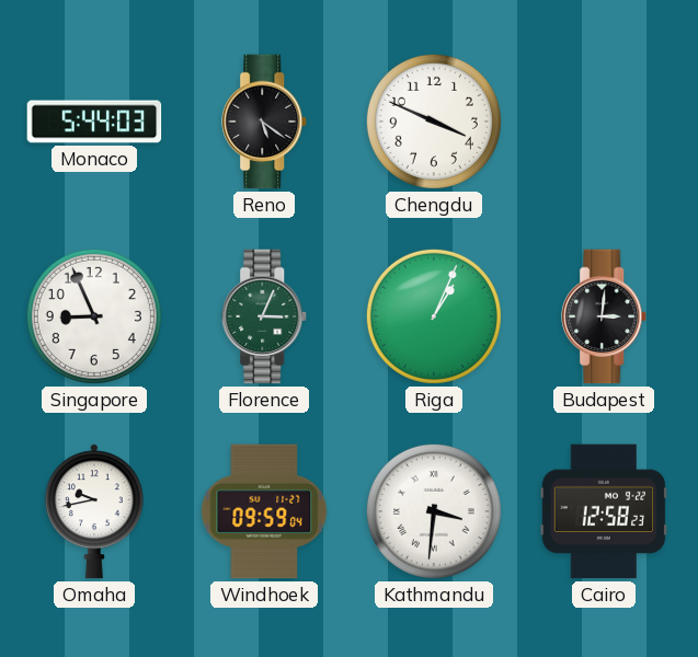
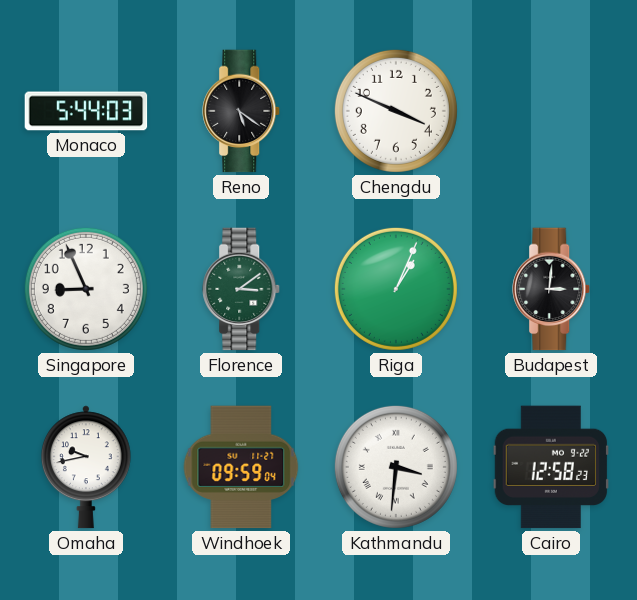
Florence: 3:04 -> 3:09
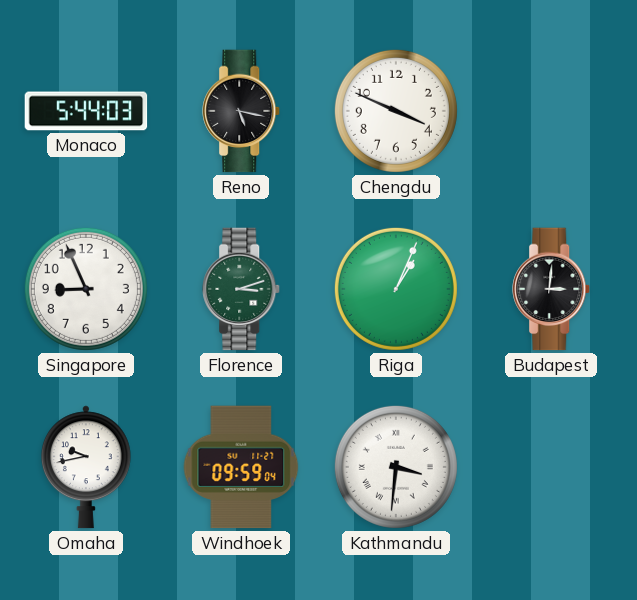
Reno: 5:21 -> 5:17
Florence: 3:09 -> 3:12
Cairo: 12:58 -> none
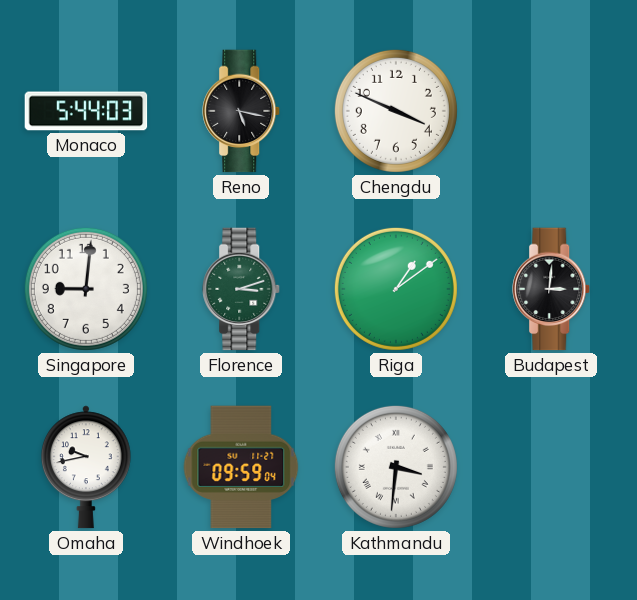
Singapore: 8:56 -> 9:01
Riga: 1:04 -> 1:09
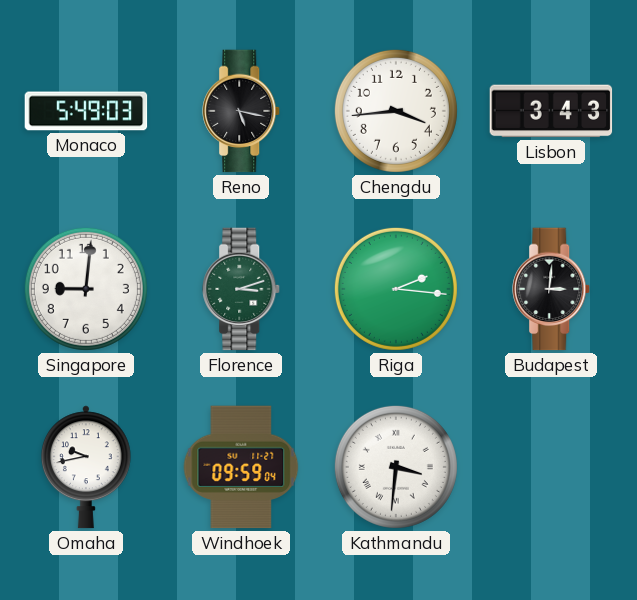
Monaco: 5:44 -> 5:49
Chengdu: 3:49 -> 3:44
Lisbon: none -> 3:43
Riga: 1:09 -> 2:16
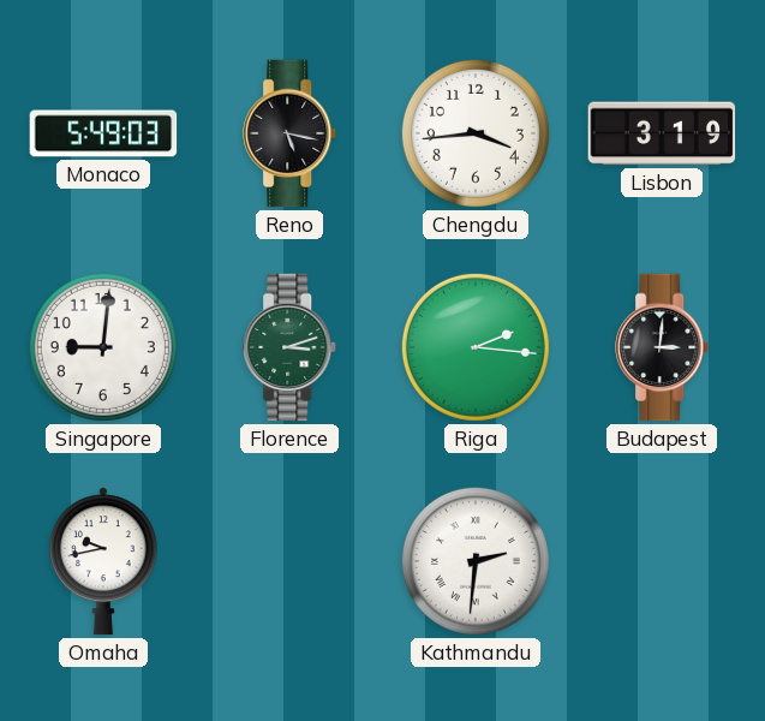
Lisbon: 3:43 -> 3:19
Windhoek: 09:59 -> none
Kathmandu: 3:31 -> 2:31
